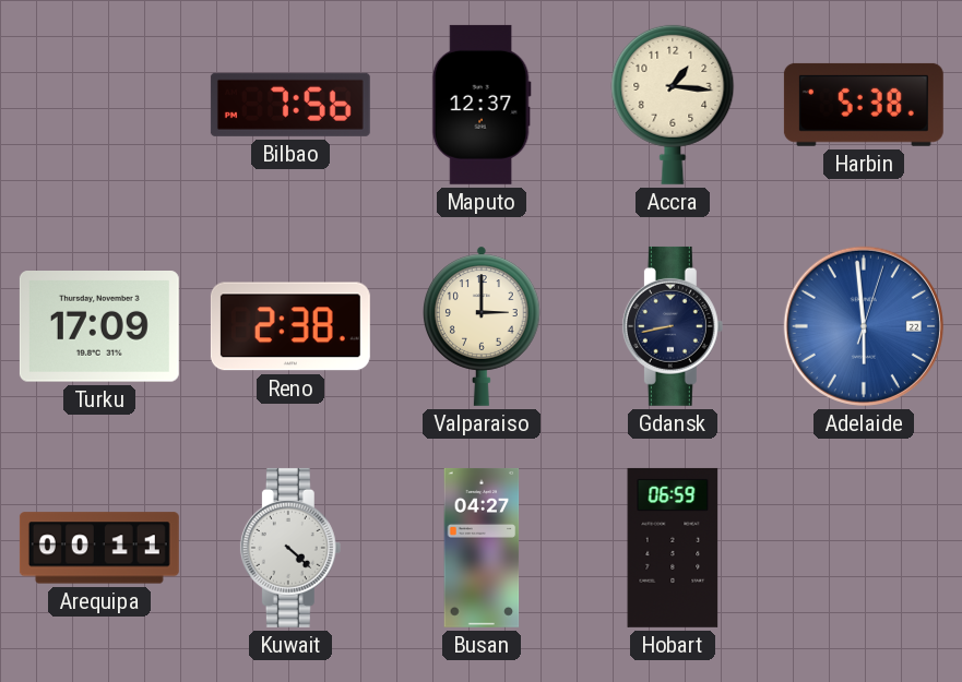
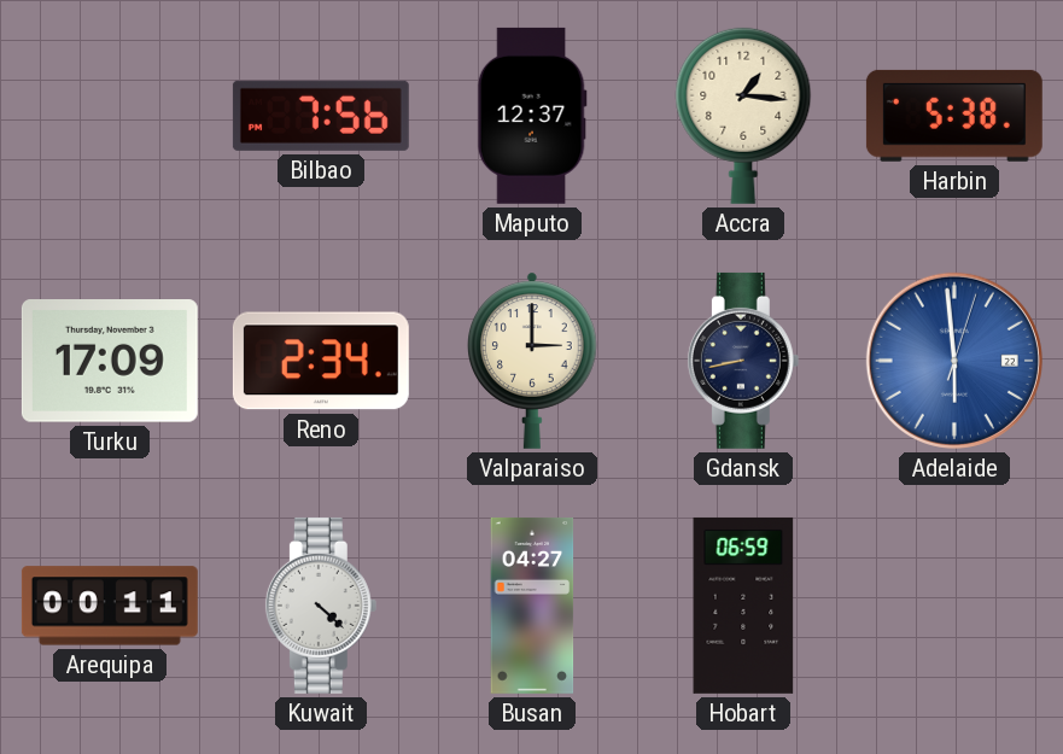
Reno: 2:38 -> 2:34
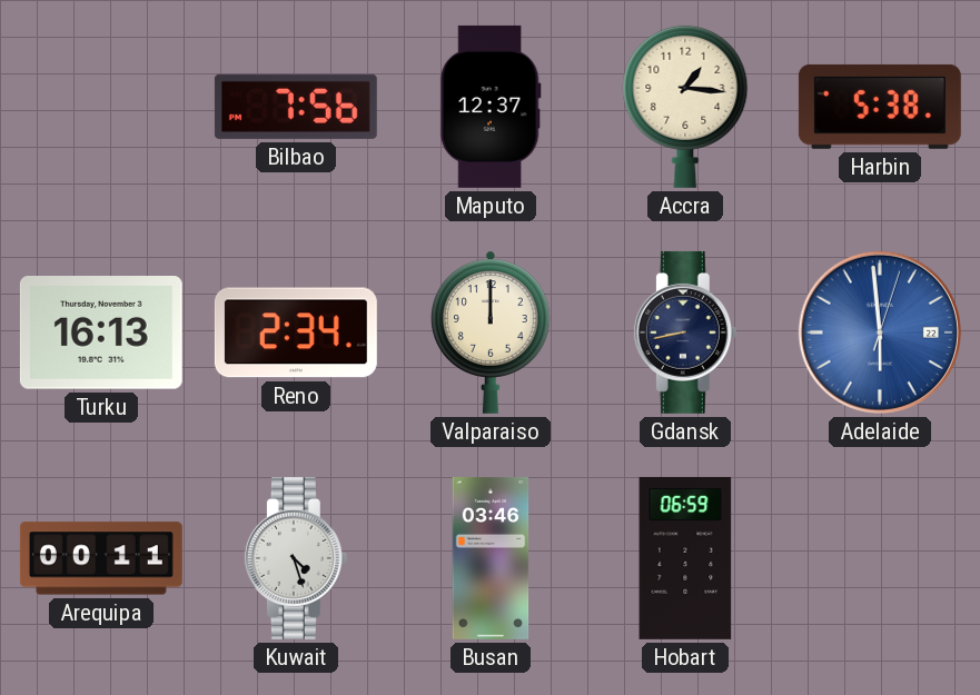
Turku: 17:09 -> 16:13
Valparaiso: 3:00 -> 12:00
Kuwait: 4:22 -> 4:27
Busan: 04:27 -> 03:46
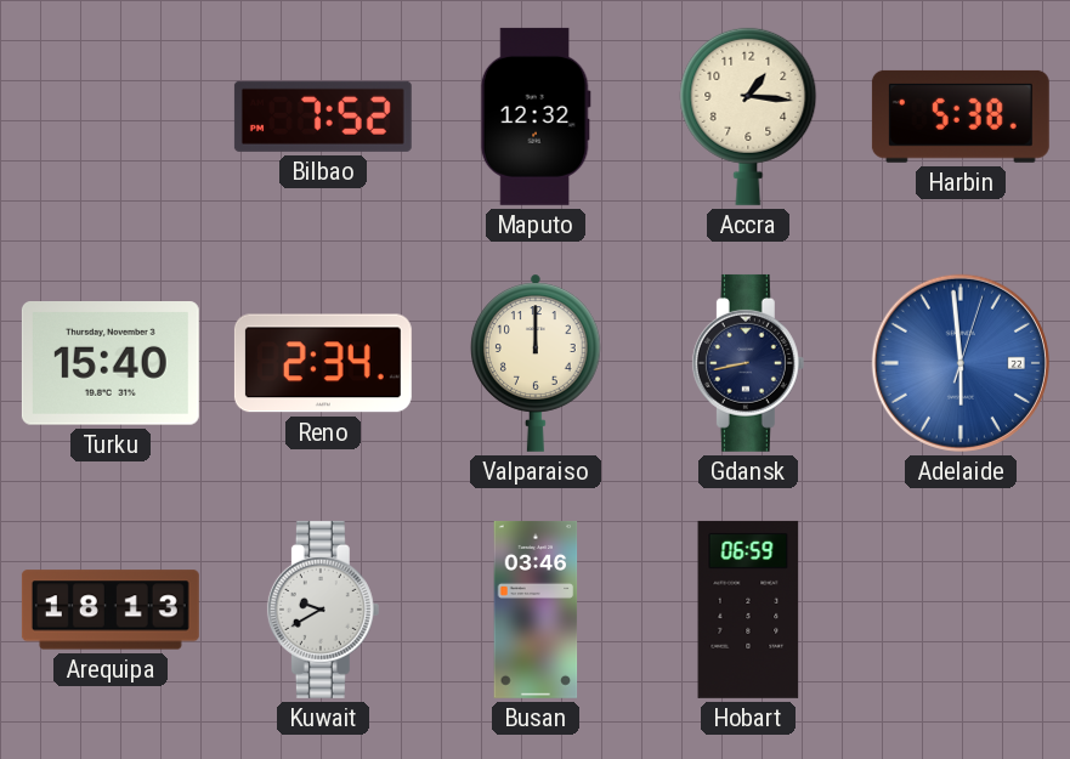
Bilbao: 7:56 -> 7:52
Maputo: 12:37 -> 12:32
Turku: 16:13 -> 15:40
Arequipa: 00:11 -> 18:13
Kuwait: 4:27 -> 9:40
